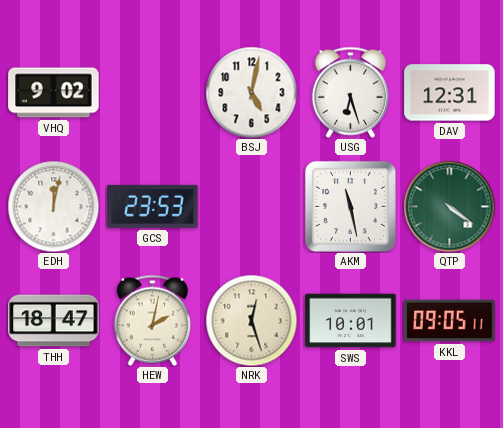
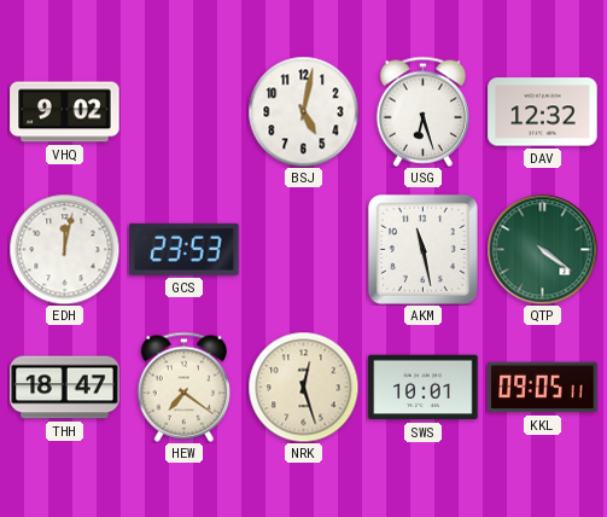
DAV: 12:31 -> 12:32
HEW: 2:02 -> 7:21
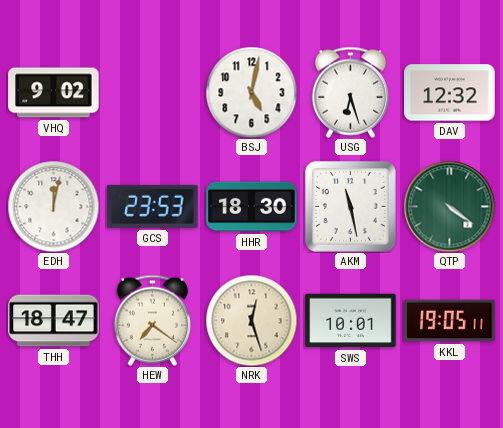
HHR: none -> 18:30
KKL: 09:05 -> 19:05
